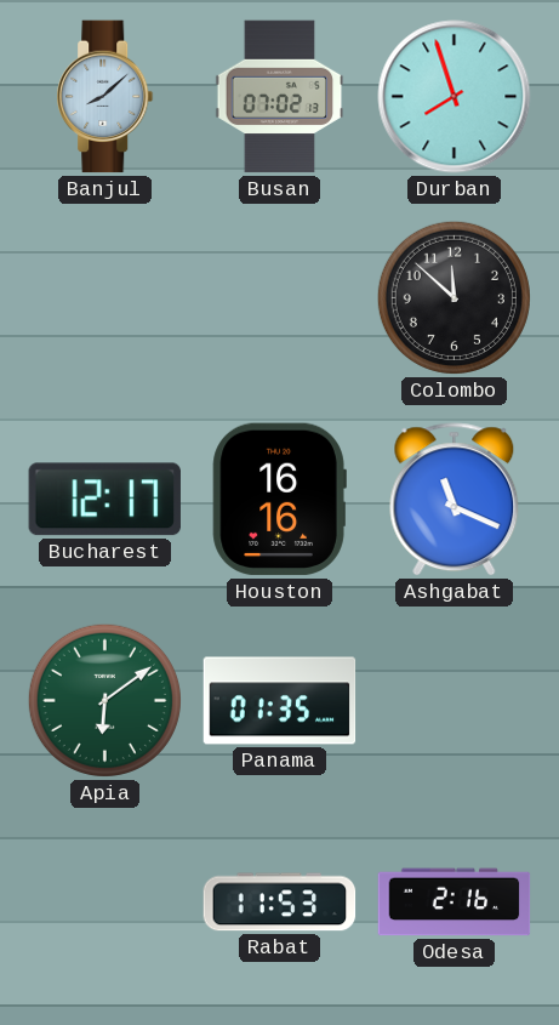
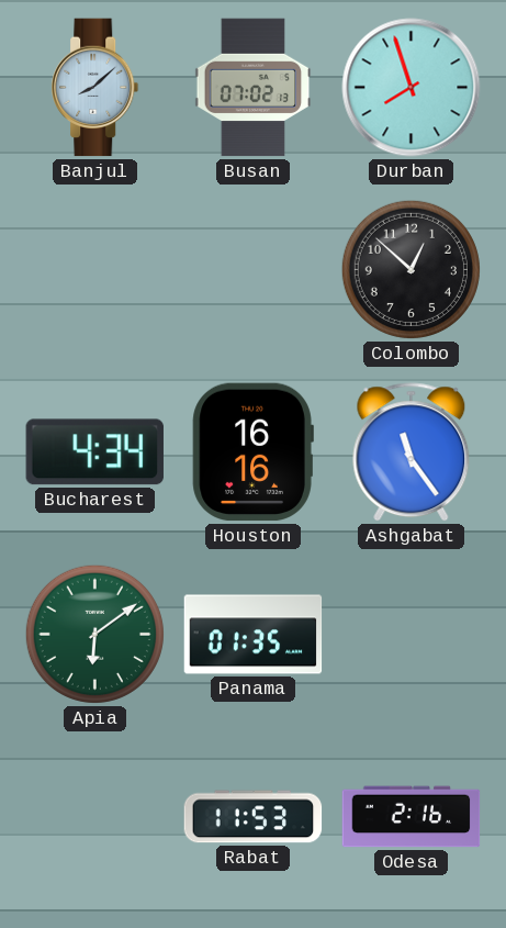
Colombo: 11:52 -> 12:52
Bucharest: 12:17 -> 4:34
Ashgabat: 11:19 -> 11:24
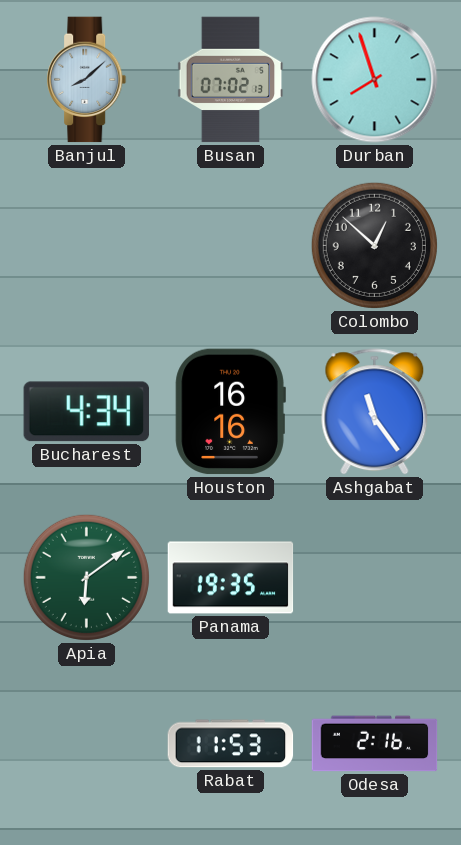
Panama: 01:35 -> 19:35
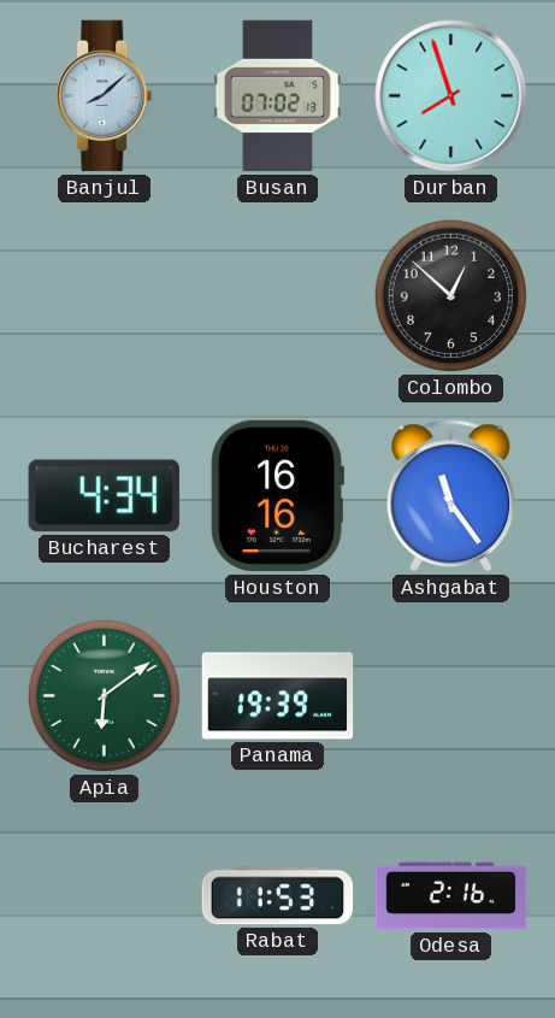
Panama: 19:35 -> 19:39
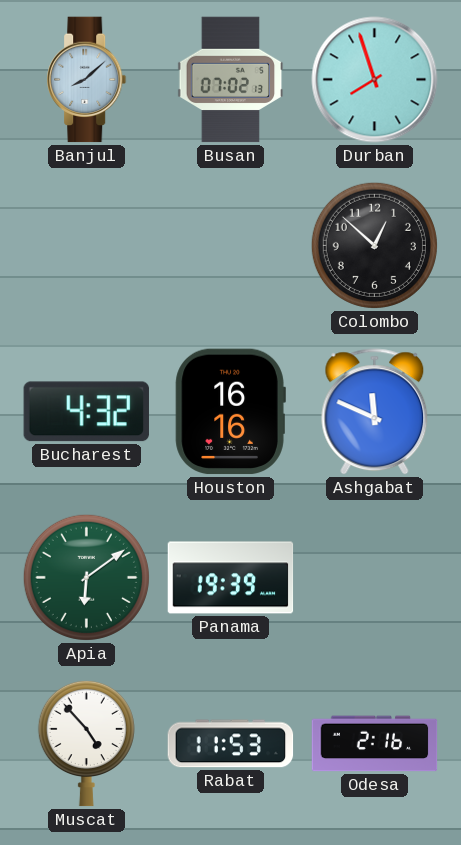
Bucharest: 4:34 -> 4:32
Ashgabat: 11:24 -> 11:49
Muscat: none -> 4:53
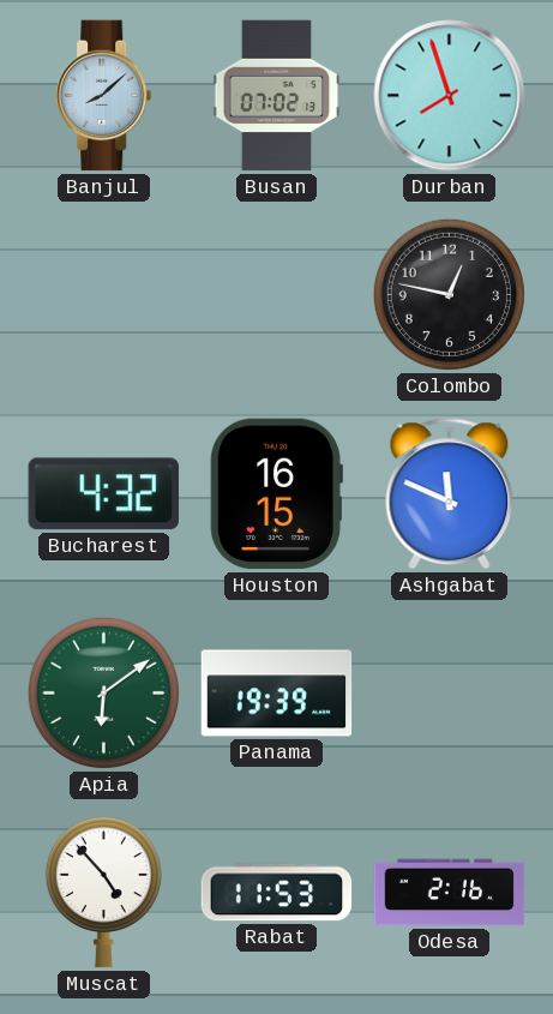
Colombo: 12:52 -> 12:47
Houston: 16:16 -> 16:15
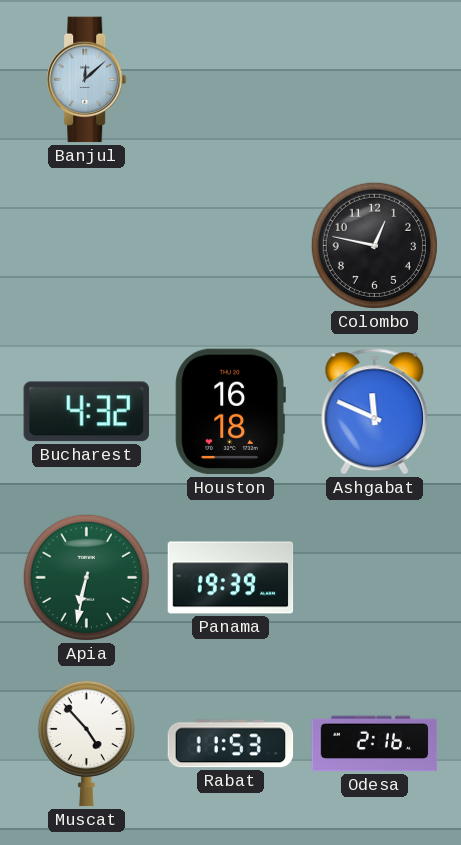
Banjul: 8:08 -> 12:08
Busan: 07:02 -> none
Durban: 7:57 -> none
Houston: 16:15 -> 16:18
Apia: 6:09 -> 6:32
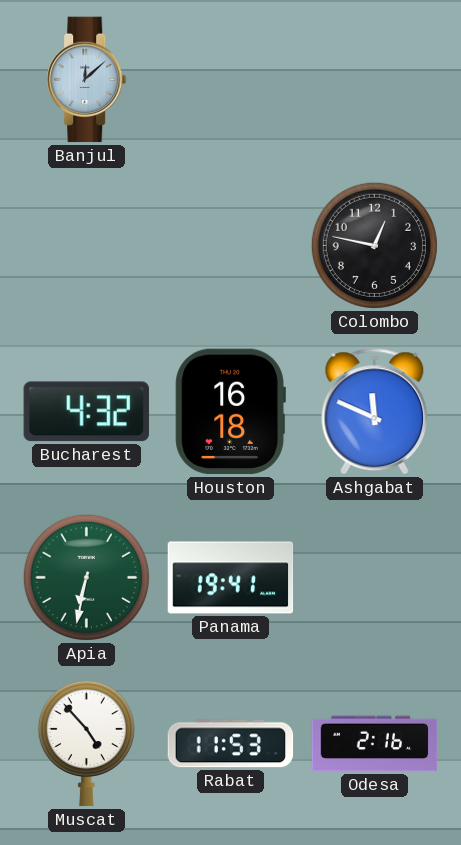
Panama: 19:39 -> 19:41
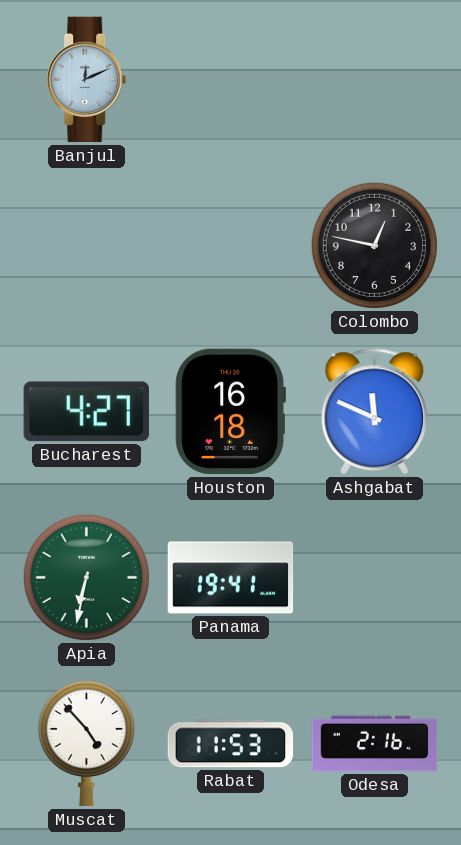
Banjul: 12:08 -> 12:11
Bucharest: 4:32 -> 4:27
